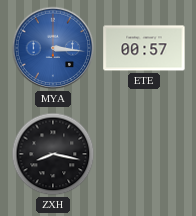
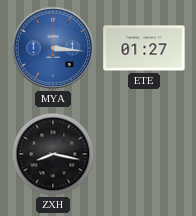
ETE: 00:57 -> 01:27
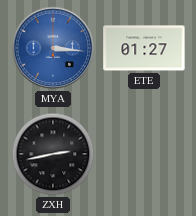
ZXH: 8:17 -> 2:43
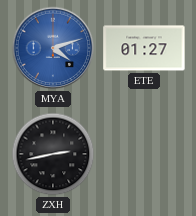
MYA: 3:16 -> 4:12
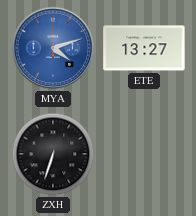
ETE: 01:27 -> 13:27
ZXH: 2:43 -> 6:33
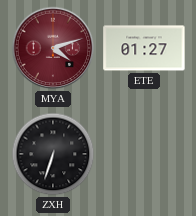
MYA dial: blue -> burgundy
ETE: 13:27 -> 01:27
